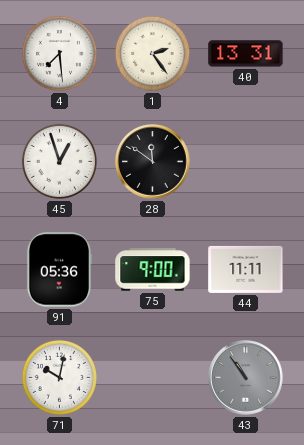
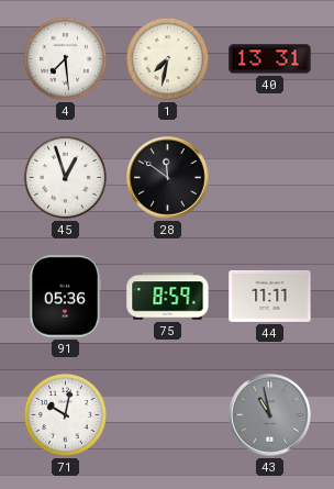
1: 2:24 -> 7:32
75: 9:00 -> 8:59
43: 10:54 -> 10:58
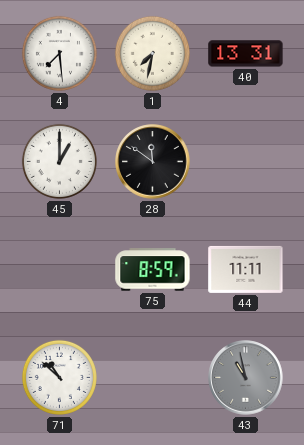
45: 12:57 -> 1:00
91: 05:36 -> none
71: 10:02 -> 10:52
